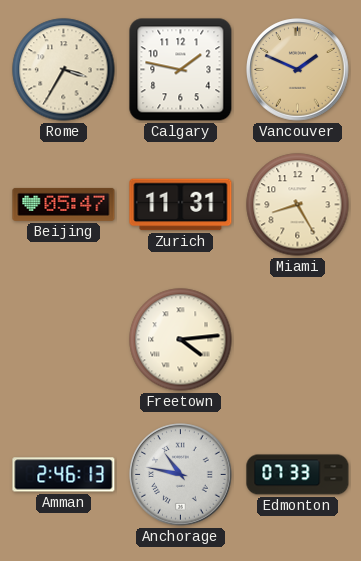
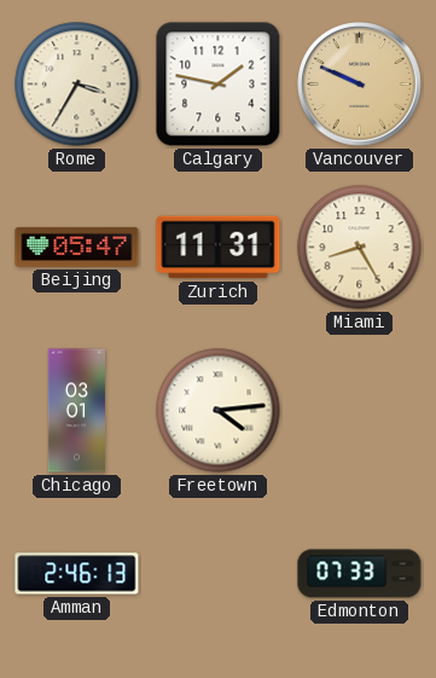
Vancouver: 1:49 -> 9:49
Chicago: none -> 03:01
Anchorage: 10:47 -> none
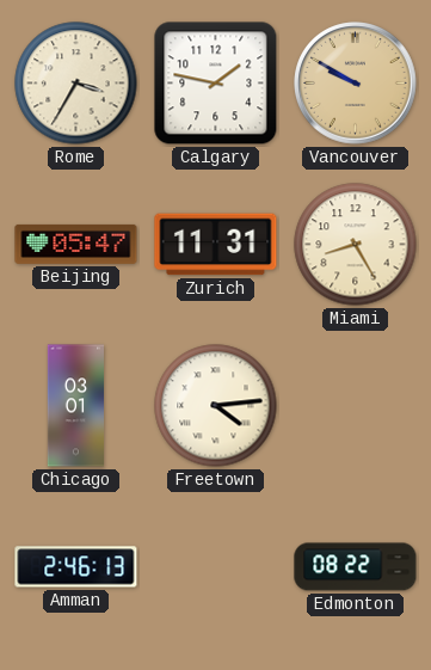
Vancouver: 9:49 -> 9:50
Edmonton: 07:33 -> 08:22
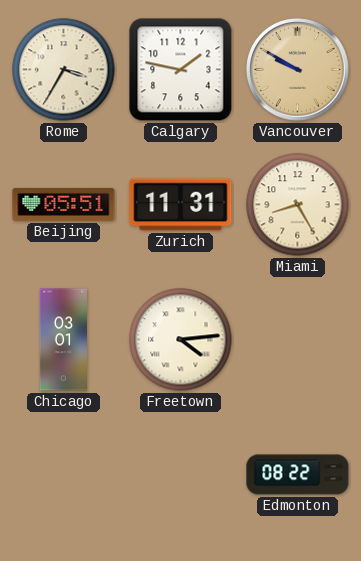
Beijing: 05:47 -> 05:51
Amman: 2:46 -> none
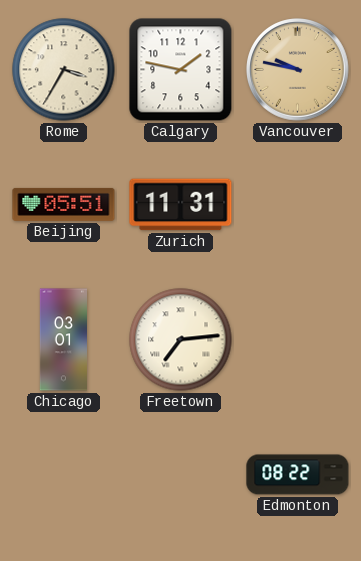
Vancouver: 9:50 -> 9:47
Miami: 8:25 -> none
Freetown: 4:14 -> 7:14
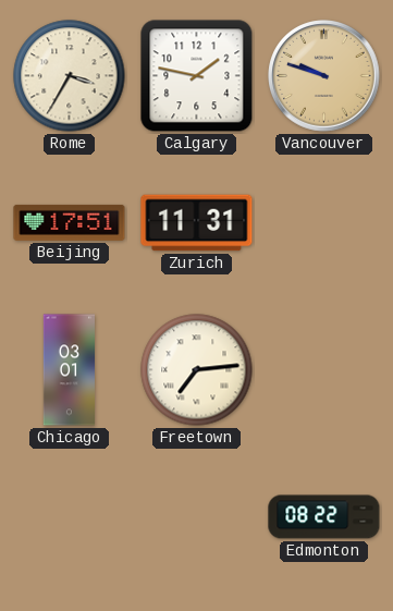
Vancouver: 9:47 -> 9:48
Beijing: 05:51 -> 17:51
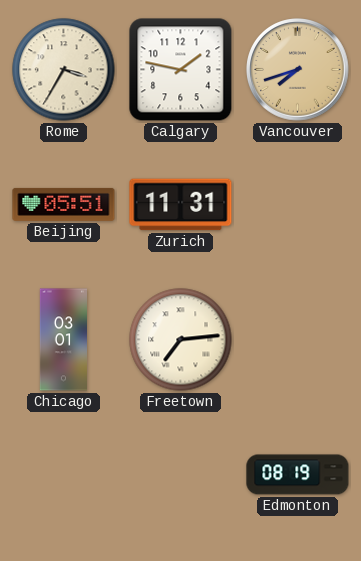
Vancouver: 9:48 -> 7:42
Beijing: 17:51 -> 05:51
Edmonton: 08:22 -> 08:19
